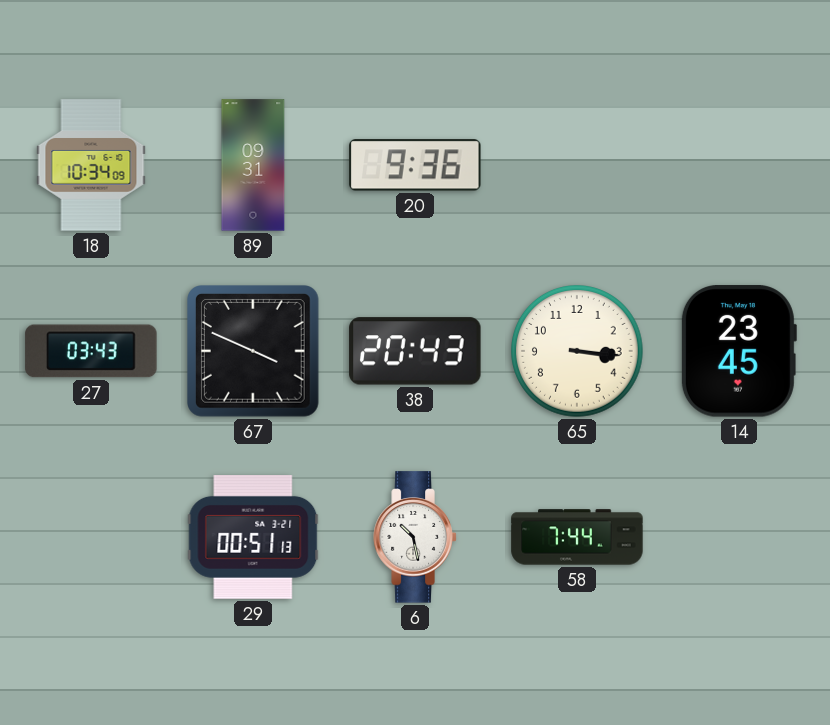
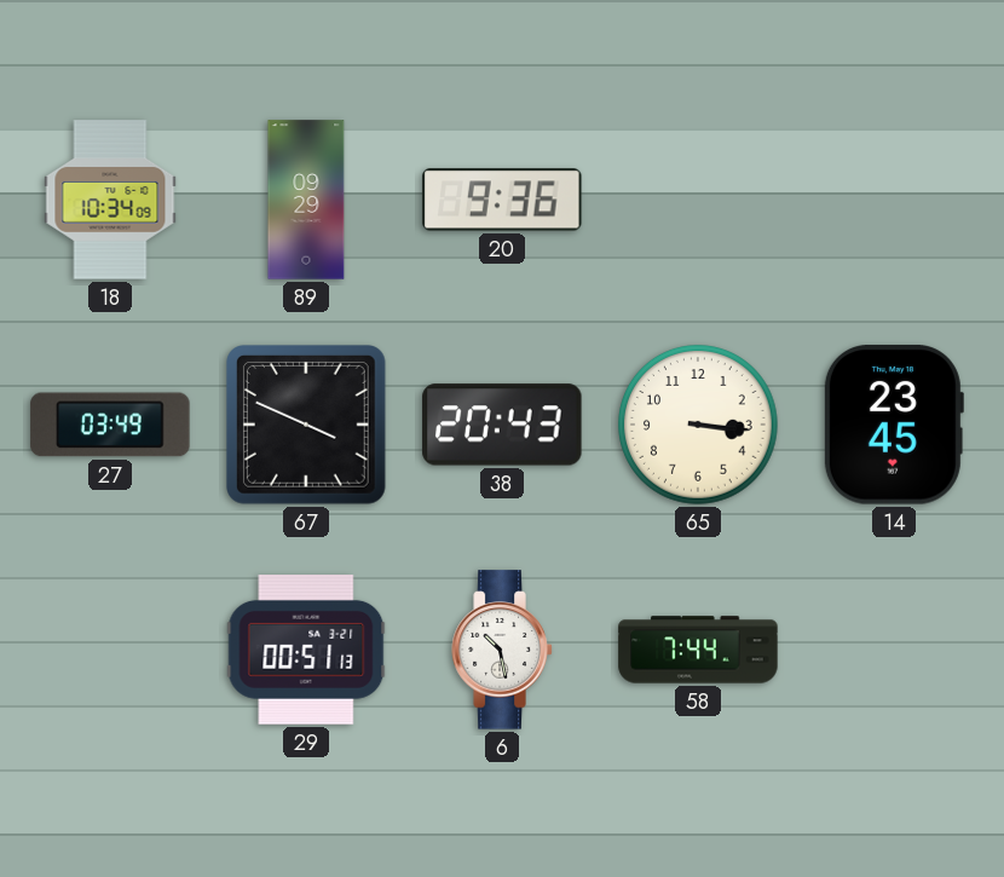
89: 09:31 -> 09:29
27: 03:43 -> 03:49
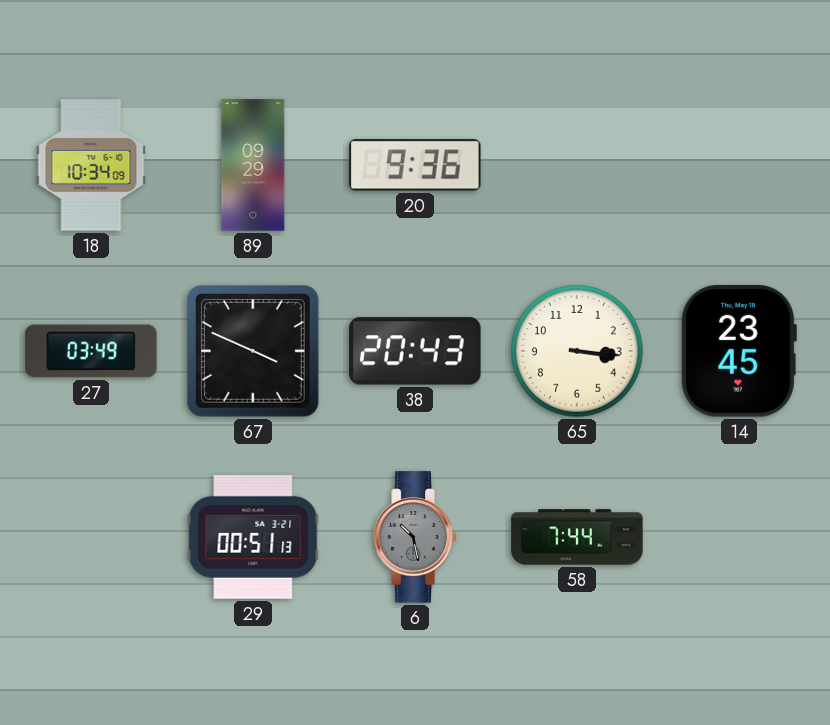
6 dial: white -> grey
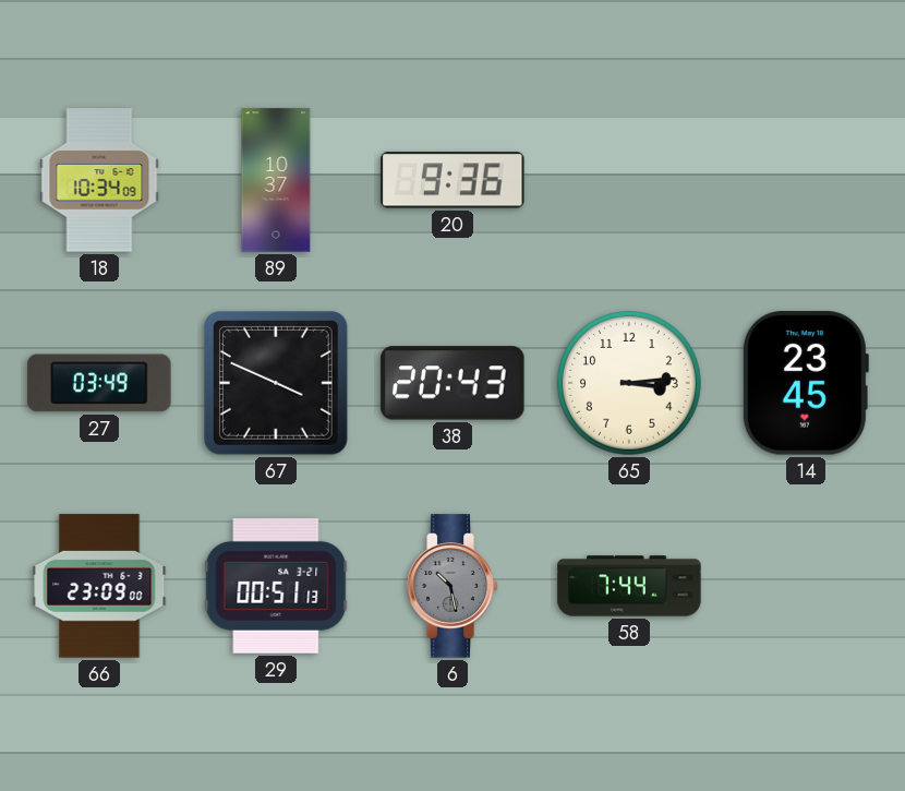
89: 09:29 -> 10:37
65: 3:16 -> 3:14
66: none -> 23:09
